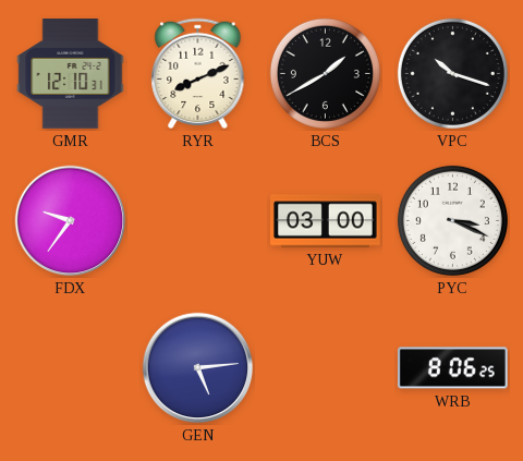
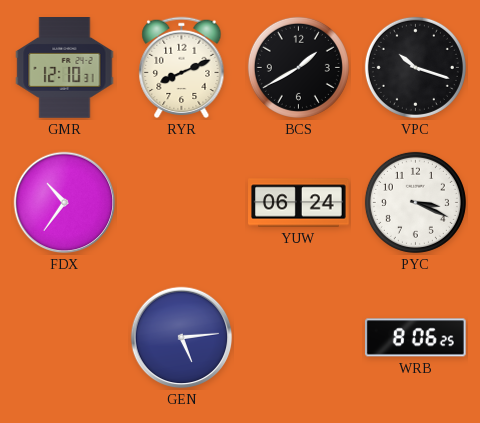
FDX: 9:36 -> 10:36
YUW: 03:00 -> 06:24
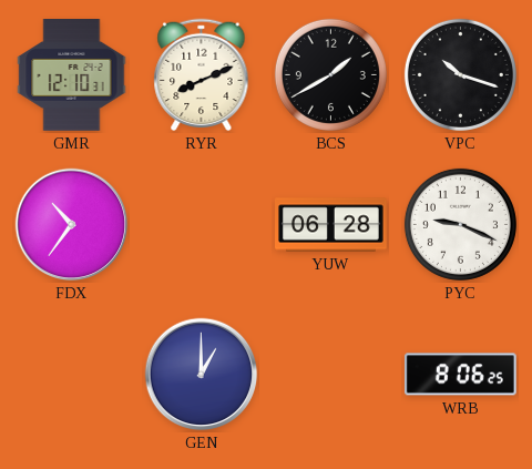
YUW: 06:24 -> 06:28
PYC: 3:19 -> 9:19
GEN: 5:14 -> 1:00
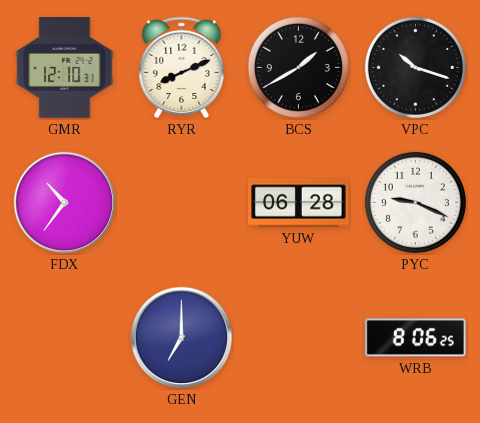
GEN: 1:00 -> 7:00
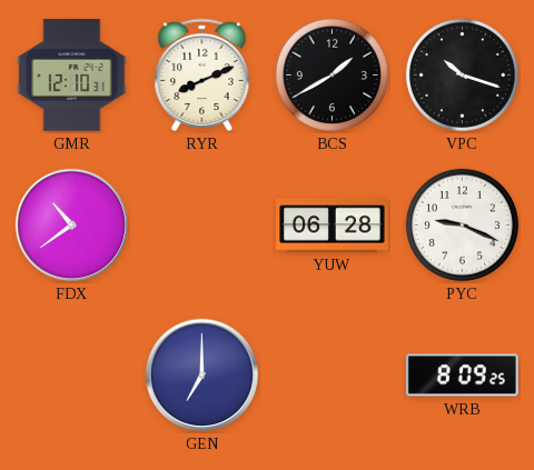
FDX: 10:36 -> 10:39
WRB: 8:06 -> 8:09
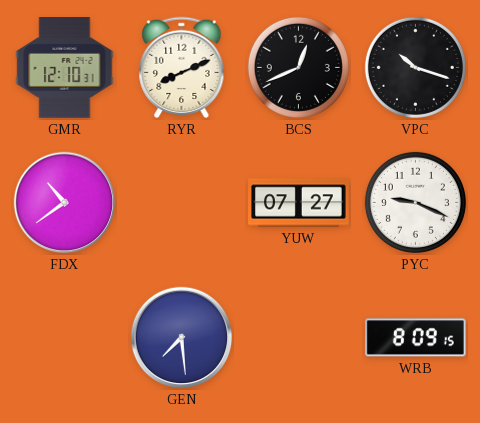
BCS: 1:40 -> 12:41
YUW: 06:28 -> 07:27
GEN: 7:00 -> 7:29
WRB: 8:09:25 -> 8:09:15
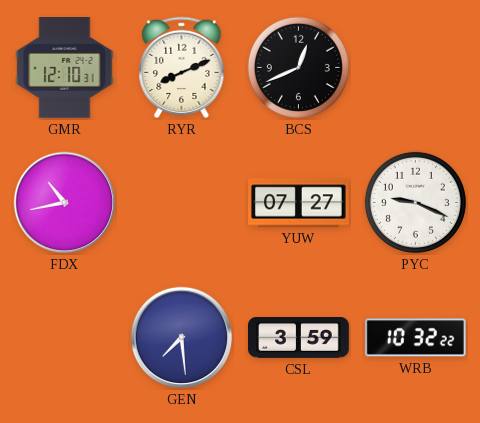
VPC: 10:18 -> none
FDX: 10:39 -> 10:43
CSL: none -> 3:59
WRB: 8:09 -> 10:32
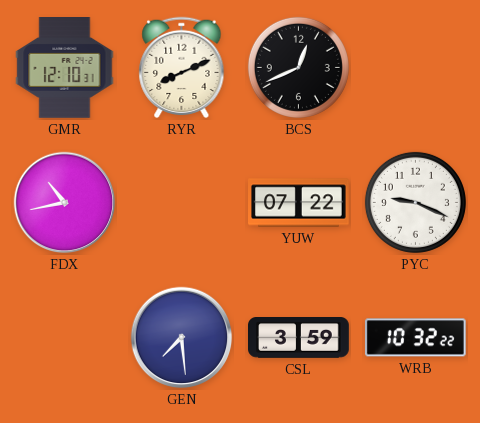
YUW: 07:27 -> 07:22
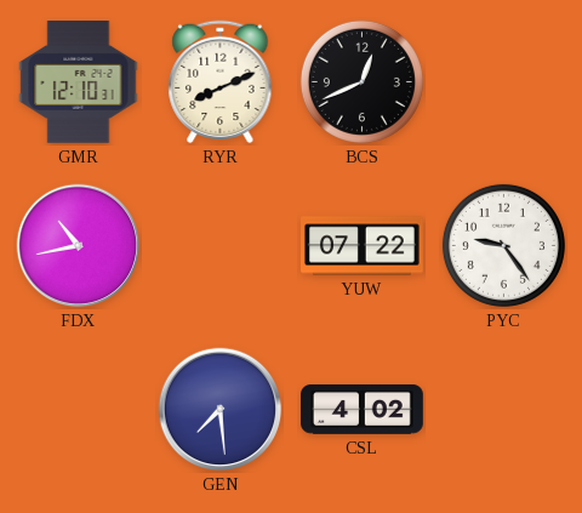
PYC: 9:19 -> 9:24
CSL: 3:59 -> 4:02
WRB: 10:32 -> none
